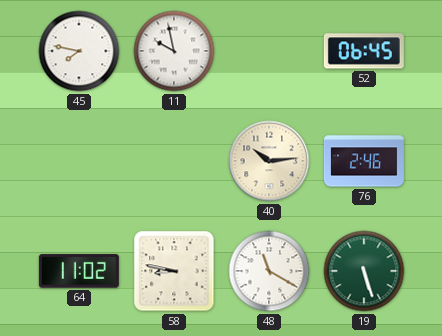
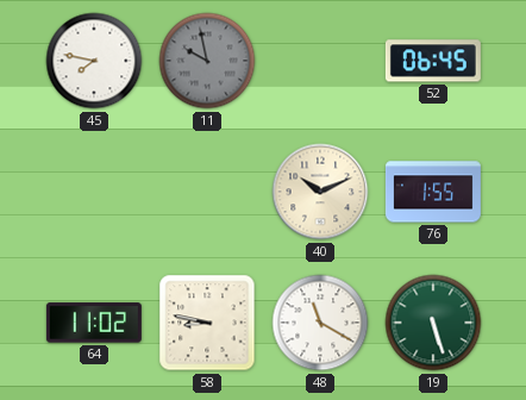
11 dial: white -> grey
40: 10:14 -> 10:11
76: 2:46 -> 1:55
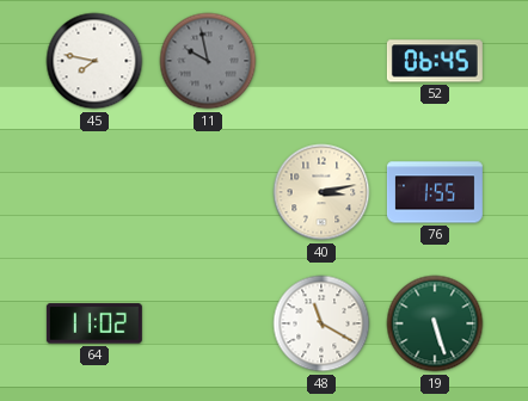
40: 10:11 -> 3:13
58: 8:47 -> none
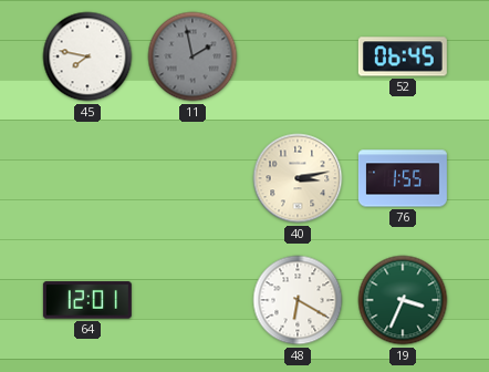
11: 9:58 -> 1:58
64: 11:02 -> 12:01
48: 11:20 -> 6:20
19: 5:27 -> 3:34
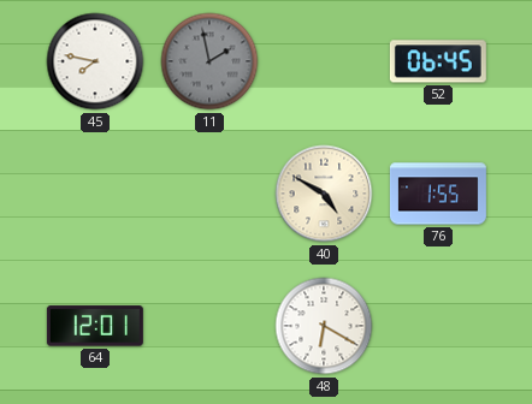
40: 3:13 -> 4:50
19: 3:34 -> none
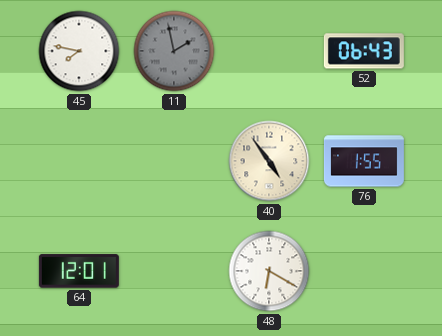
52: 06:45 -> 06:43
40: 4:50 -> 4:54
